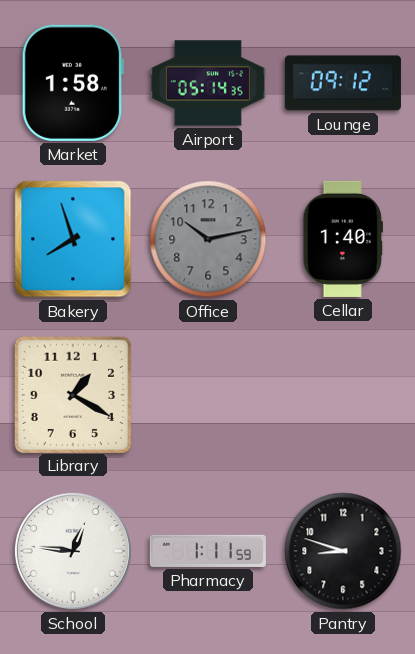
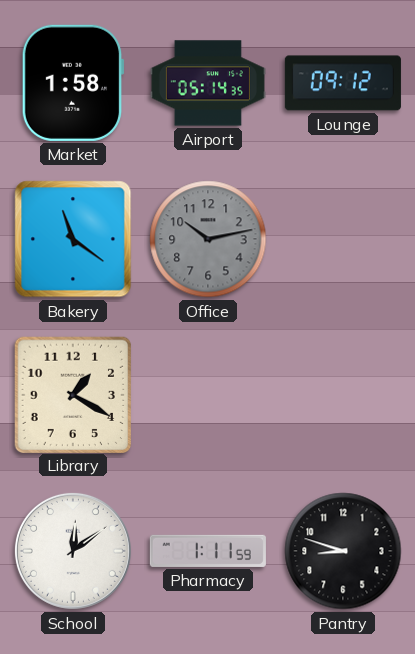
Bakery: 7:57 -> 11:21
Cellar: 1:40 -> none
School: 12:46 -> 12:09
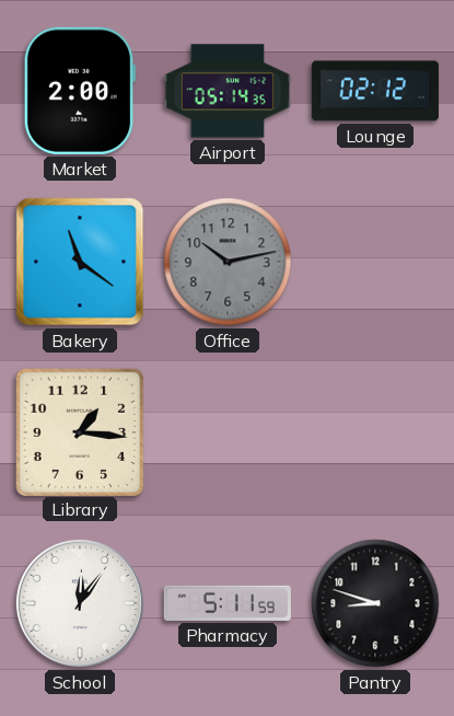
Market: 1:58 -> 2:00
Lounge: 09:12 -> 02:12
Library: 1:20 -> 1:16
School: 12:09 -> 12:06
Pharmacy: 1:11 -> 5:11
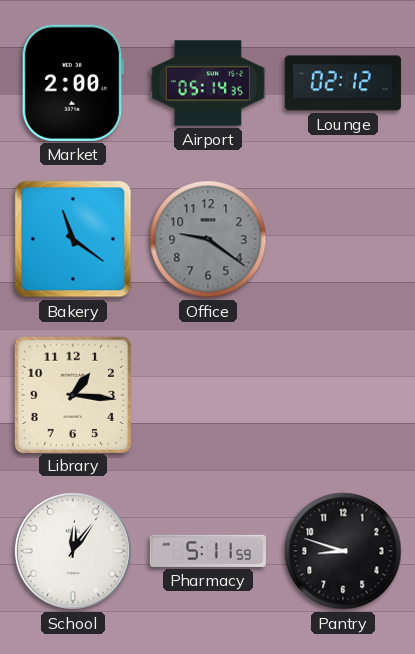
Office: 10:13 -> 9:21
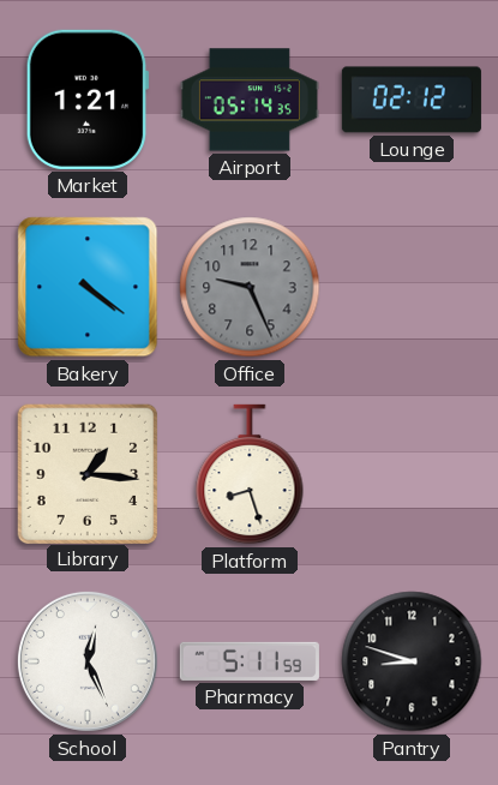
Market: 2:00 -> 1:21
Bakery: 11:21 -> 4:21
Office: 9:21 -> 9:26
Platform: none -> 8:27
School: 12:06 -> 12:26
